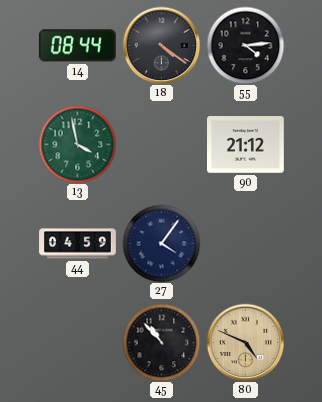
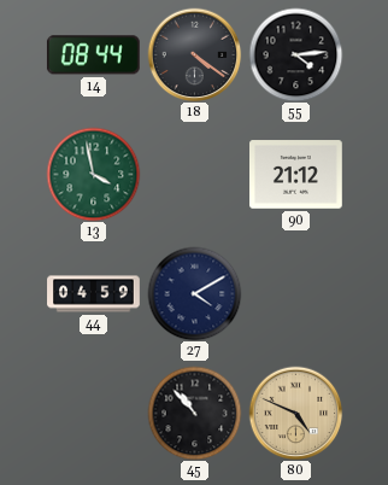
27: 4:06 -> 4:10
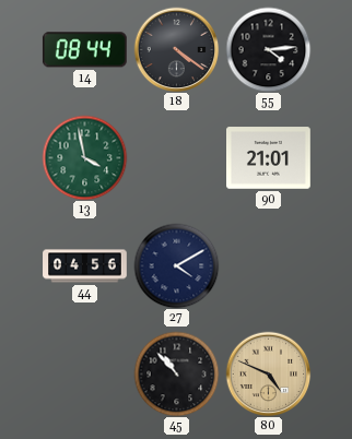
90: 21:12 -> 21:01
44: 04:59 -> 04:56
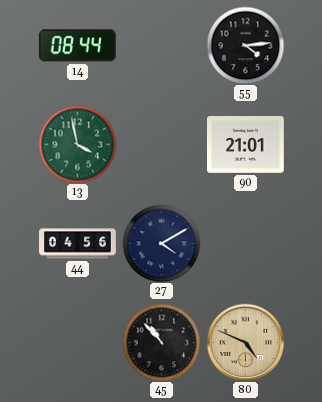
18: 4:21 -> none
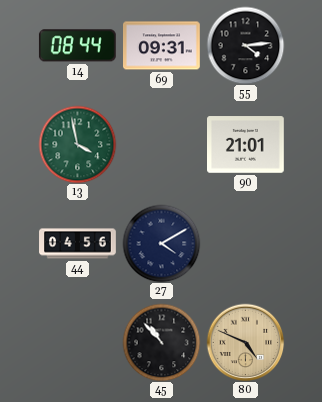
69: none -> 09:31
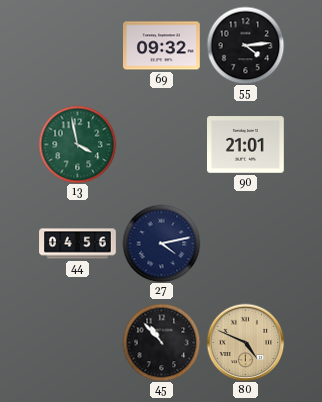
14: 08:44 -> none
69: 09:31 -> 09:32
27: 4:10 -> 4:13
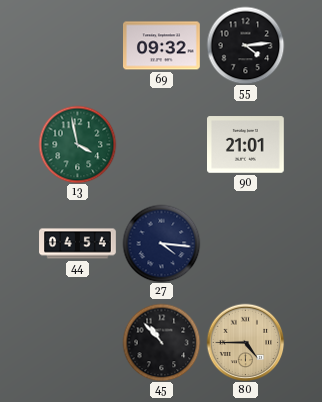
44: 04:56 -> 04:54
27: 4:13 -> 4:16
80: 4:49 -> 4:45
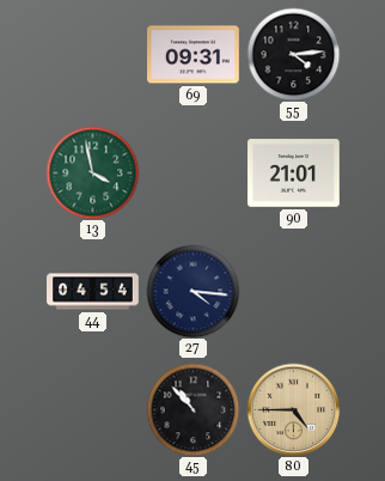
69: 09:32 -> 09:31
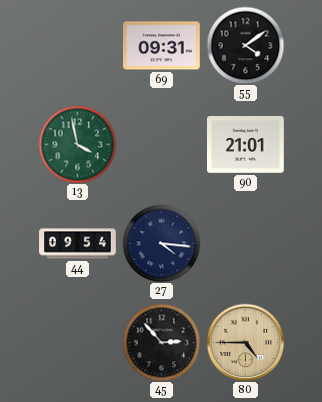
55: 4:14 -> 4:09
44: 04:54 -> 09:54
45: 10:53 -> 2:53
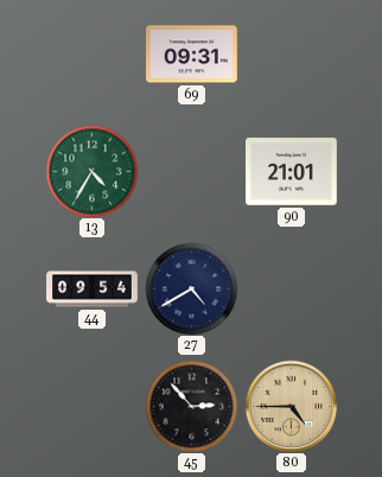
55: 4:09 -> none
13: 3:58 -> 4:35
27: 4:16 -> 4:40
